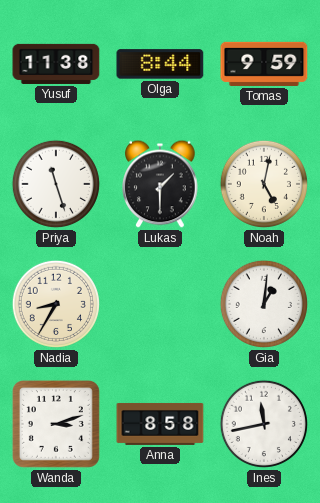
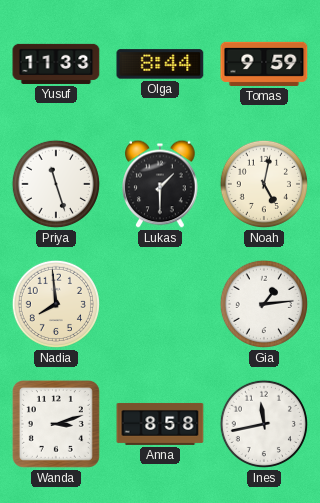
Yusuf: 11:38 -> 11:33
Nadia: 8:35 -> 7:59
Gia: 1:01 -> 1:14
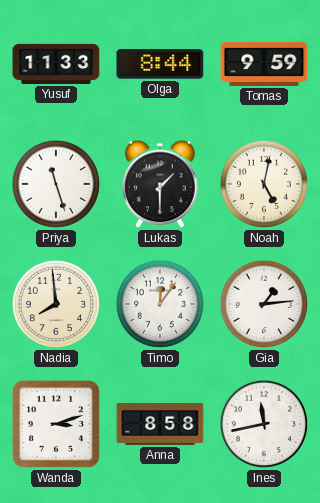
Timo: none -> 12:06
